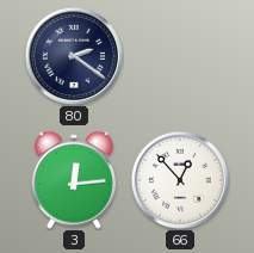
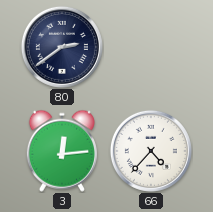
80: 2:21 -> 2:39
66: 12:53 -> 4:37
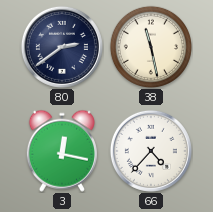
38: none -> 11:28
3: 12:14 -> 12:17
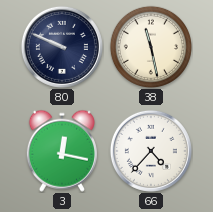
80: 2:39 -> 9:49
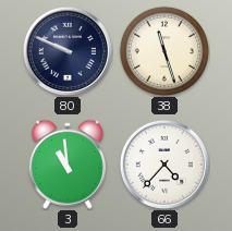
38: 11:28 -> 11:27
3: 12:17 -> 10:59
